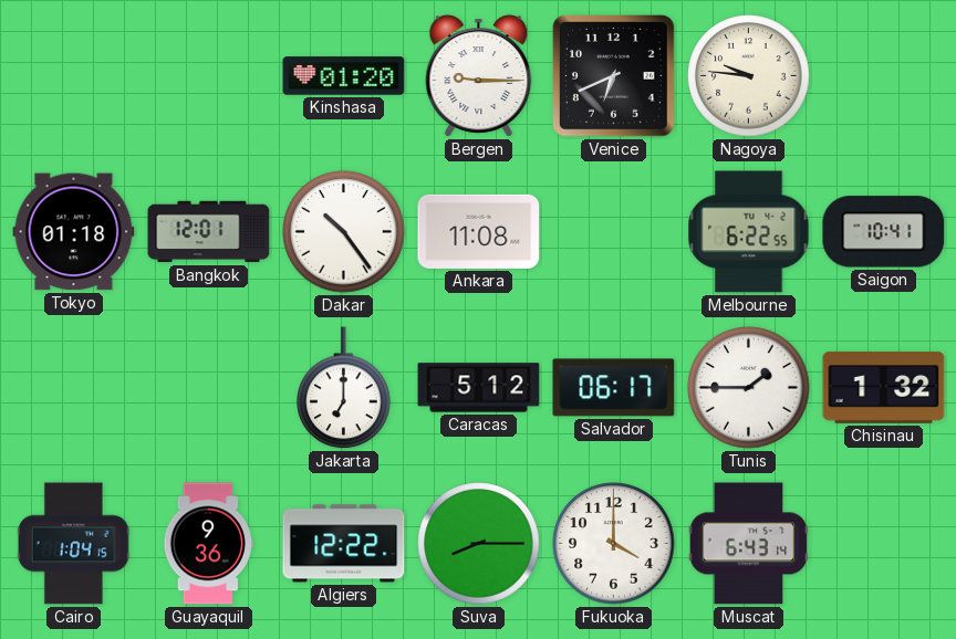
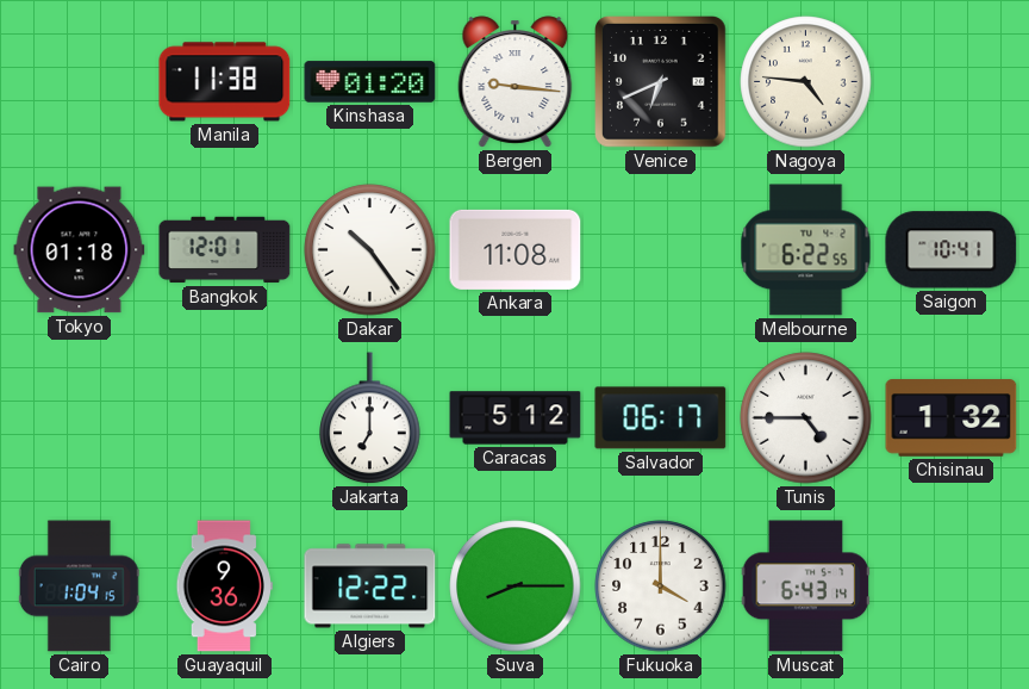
Manila: none -> 11:38
Bergen: 9:15 -> 9:16
Nagoya: 9:46 -> 4:46
Tunis: 1:45 -> 4:45
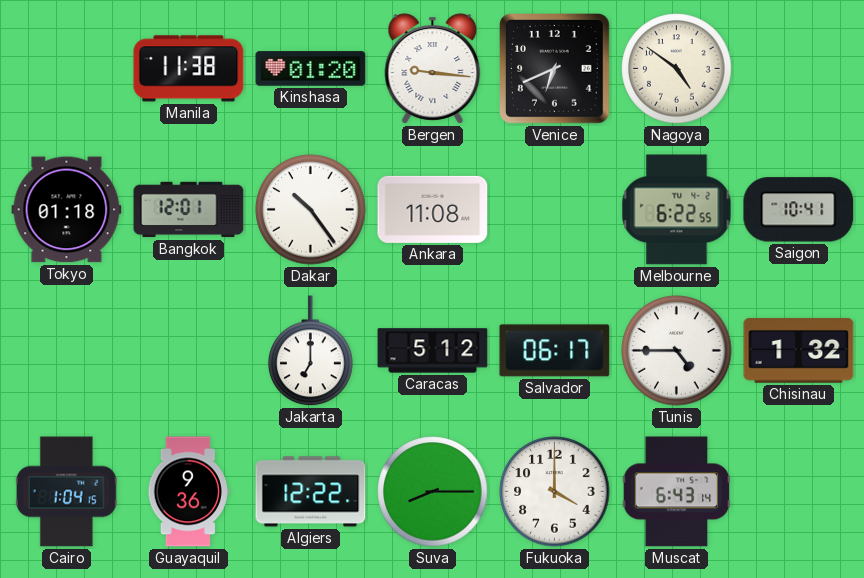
Nagoya: 4:46 -> 4:51
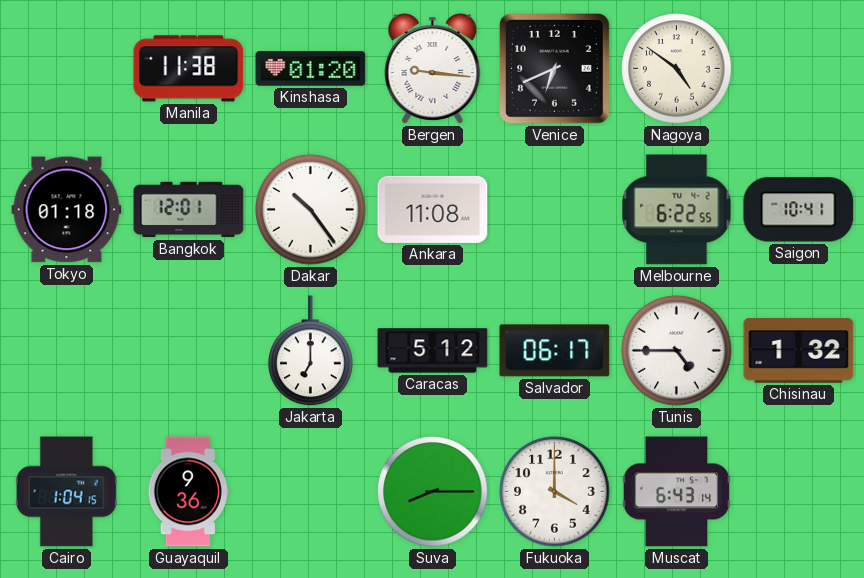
Algiers: 12:22 -> none
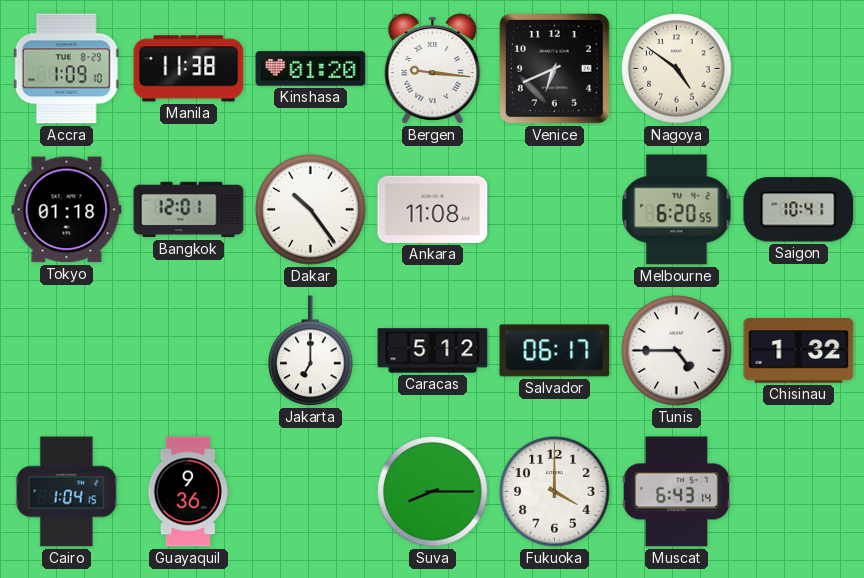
Accra: none -> 1:09
Melbourne: 6:22 -> 6:20
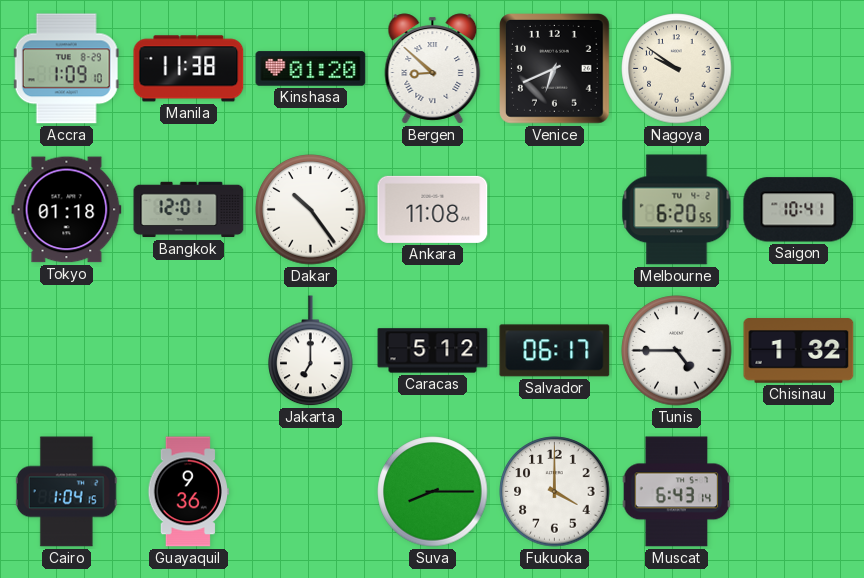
Bergen: 9:16 -> 8:52
Nagoya: 4:51 -> 9:51
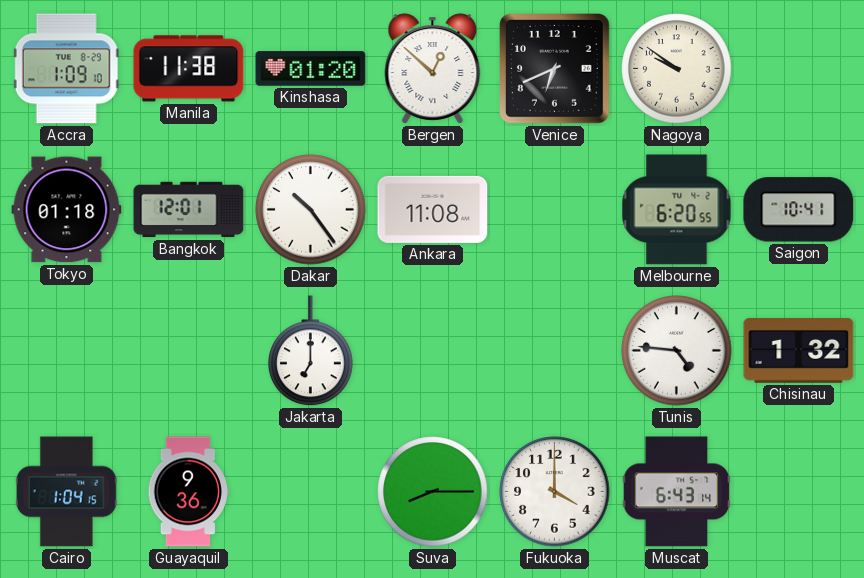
Bergen: 8:52 -> 12:52
Caracas: 5:12 -> none
Salvador: 06:17 -> none
Tunis: 4:45 -> 4:46
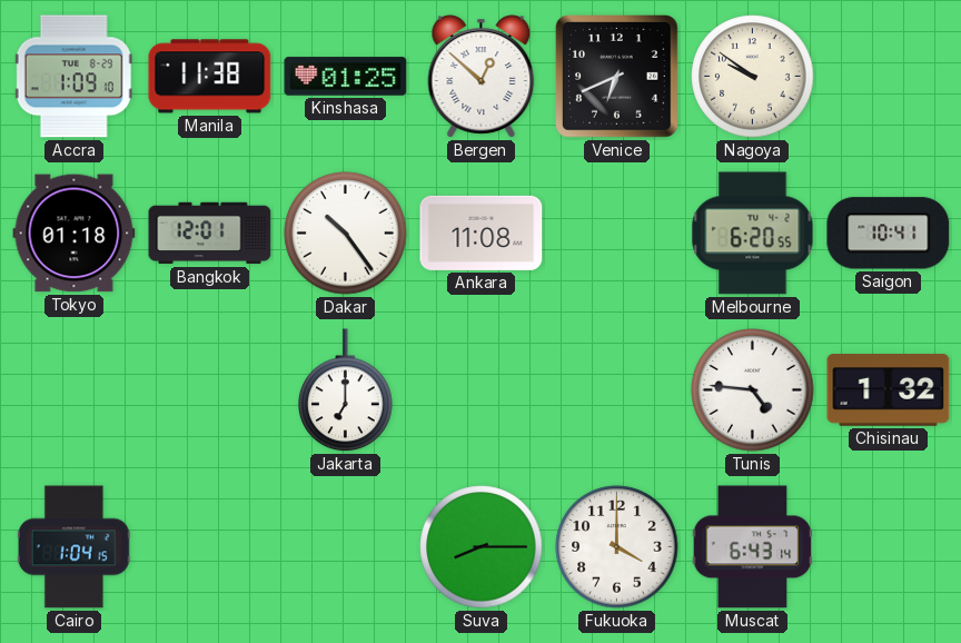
Kinshasa: 01:20 -> 01:25
Guayaquil: 9:36 -> none
